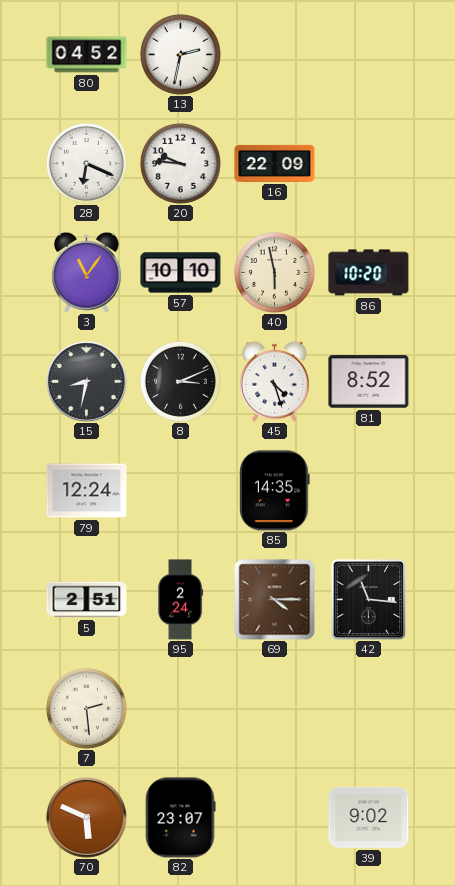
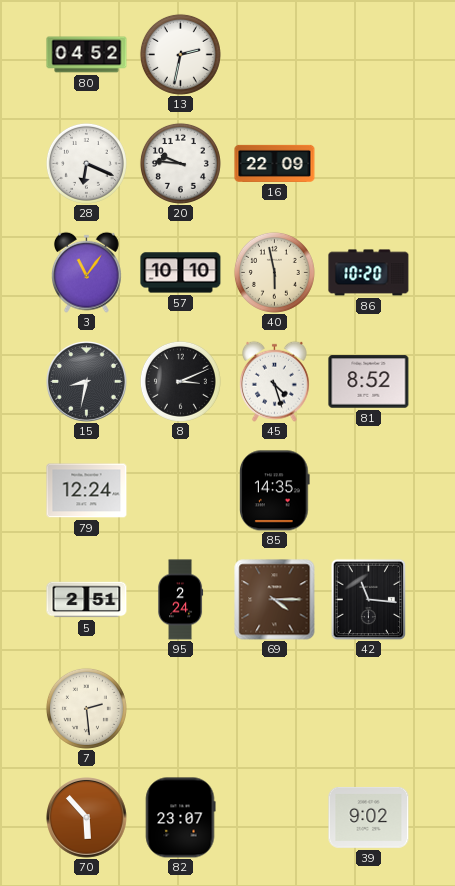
70: 5:49 -> 5:53
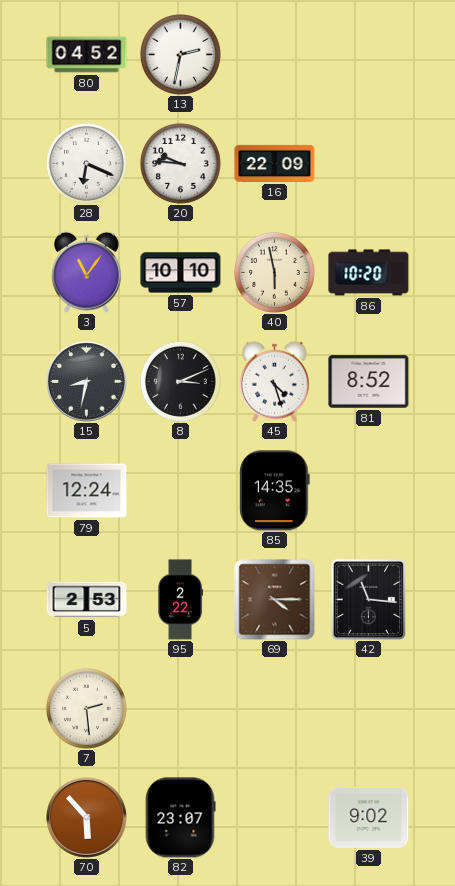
5: 2:51 -> 2:53
95: 2:24 -> 2:22
